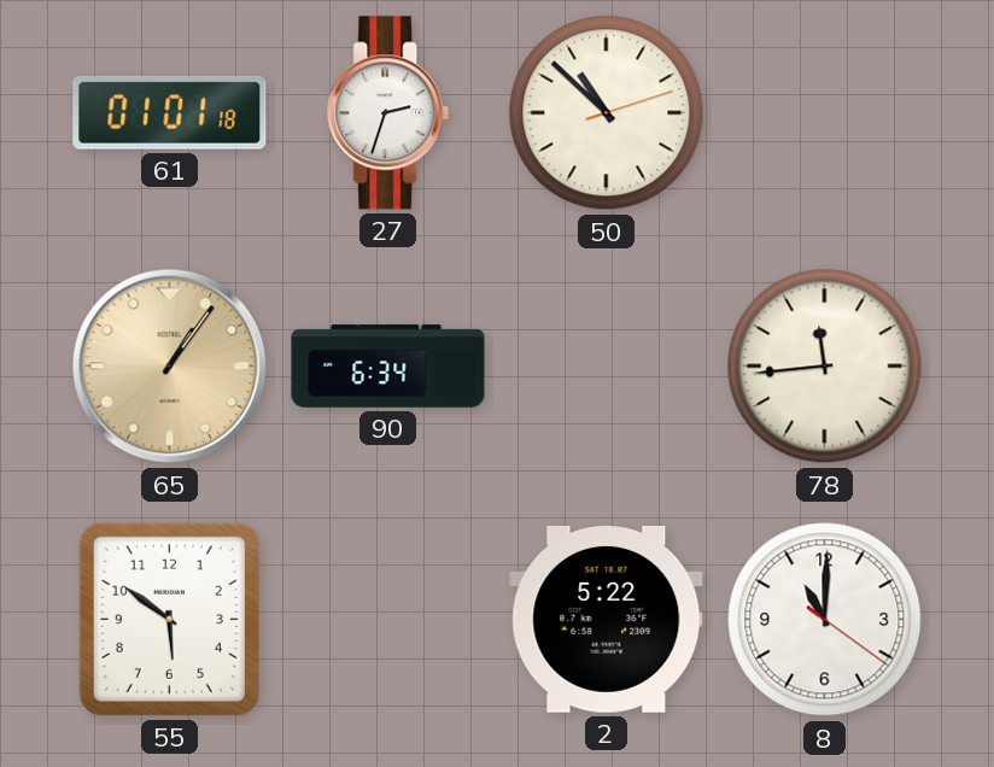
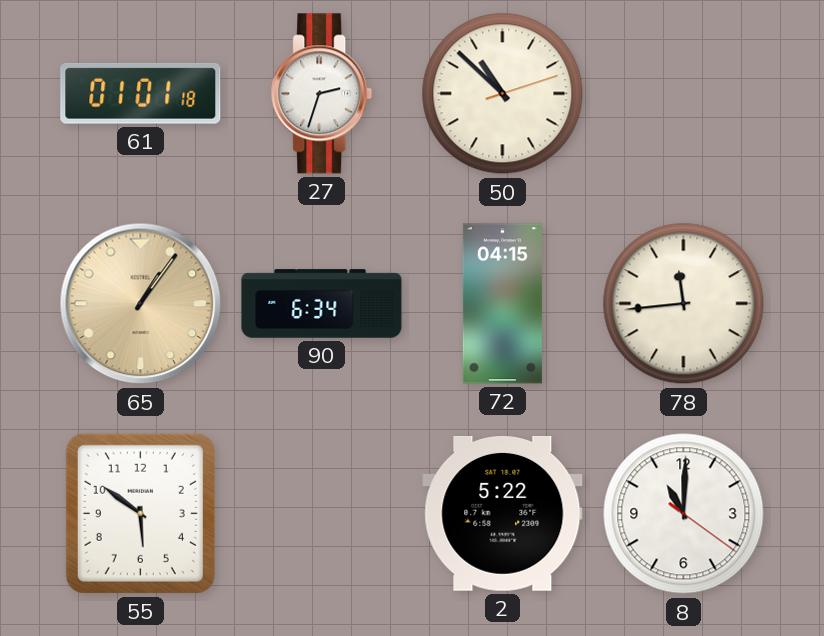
72: none -> 04:15
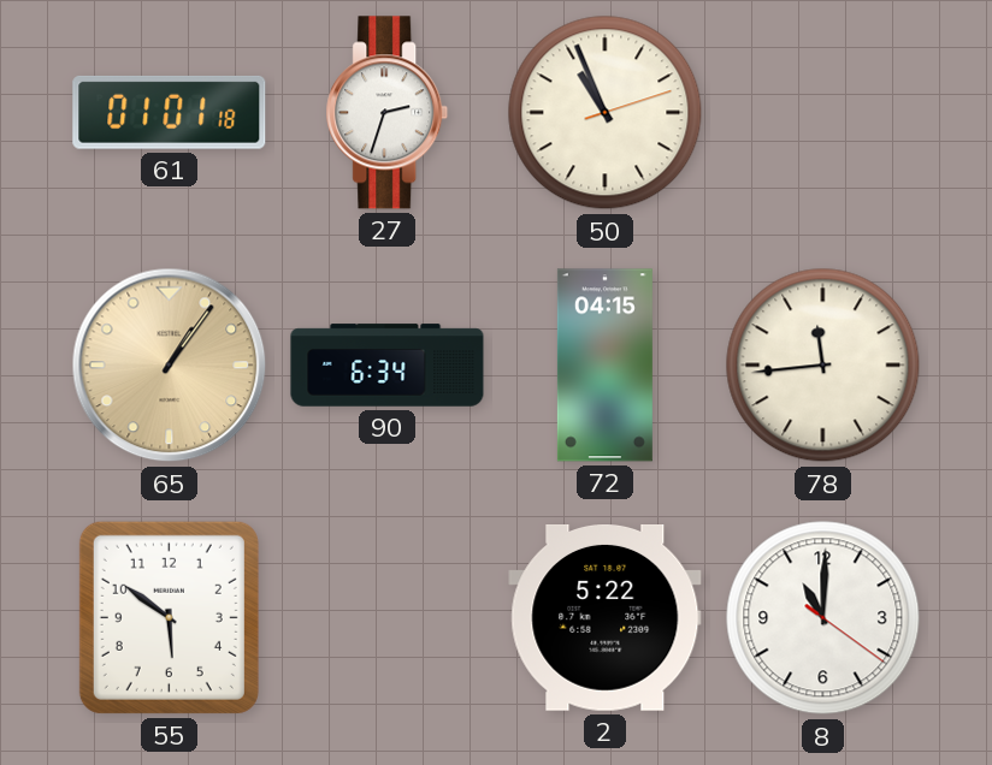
50: 10:52 -> 10:56
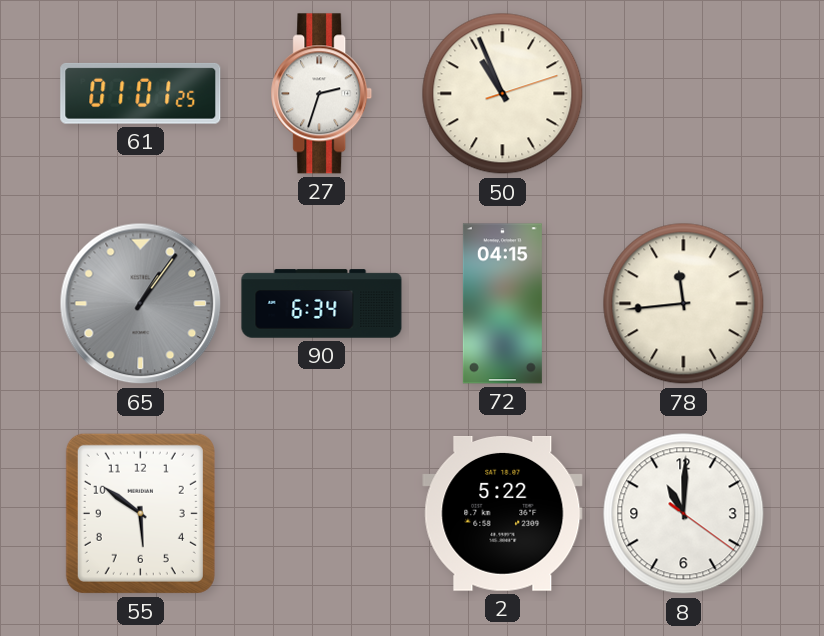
61: 01:01:18 -> 01:01:25
65 dial: champagne -> grey
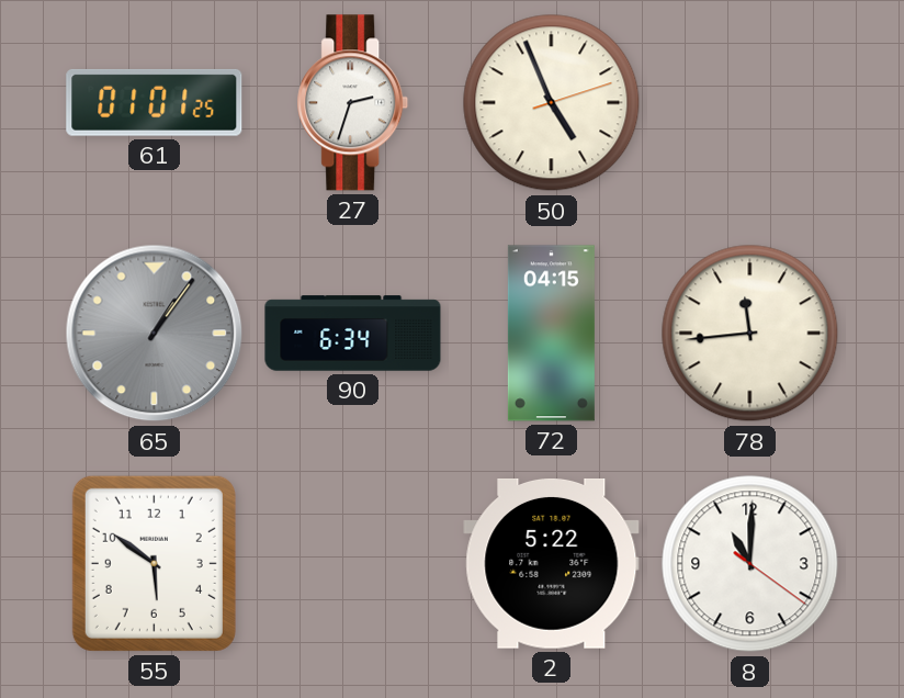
50: 10:56 -> 4:56
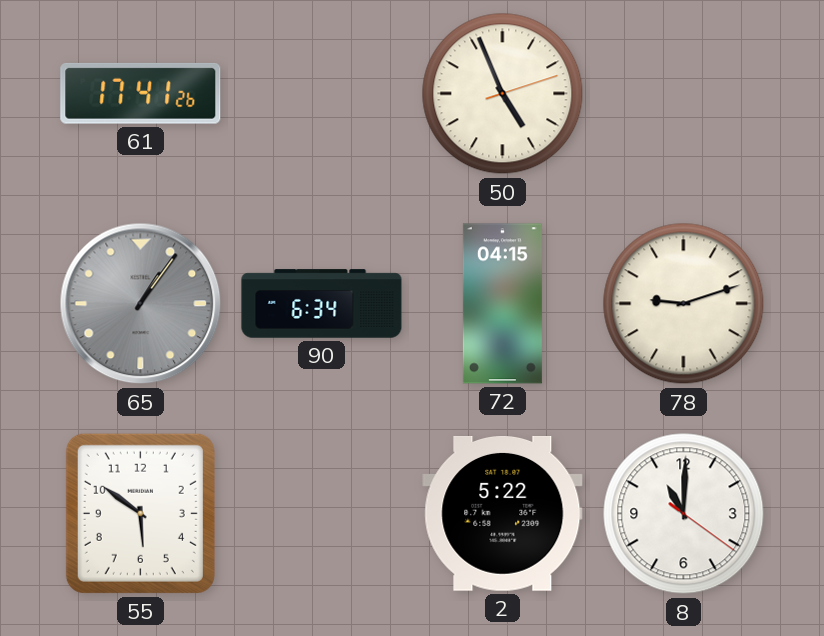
61: 01:01 -> 17:41
27: 2:33 -> none
78: 11:44 -> 9:12
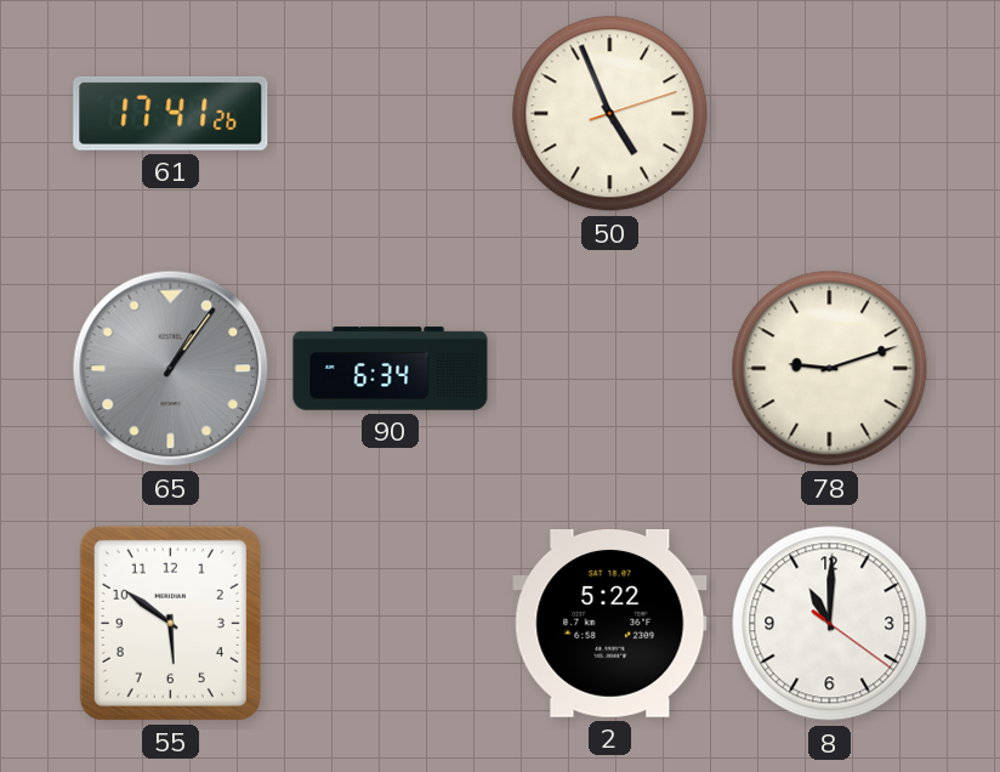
72: 04:15 -> none
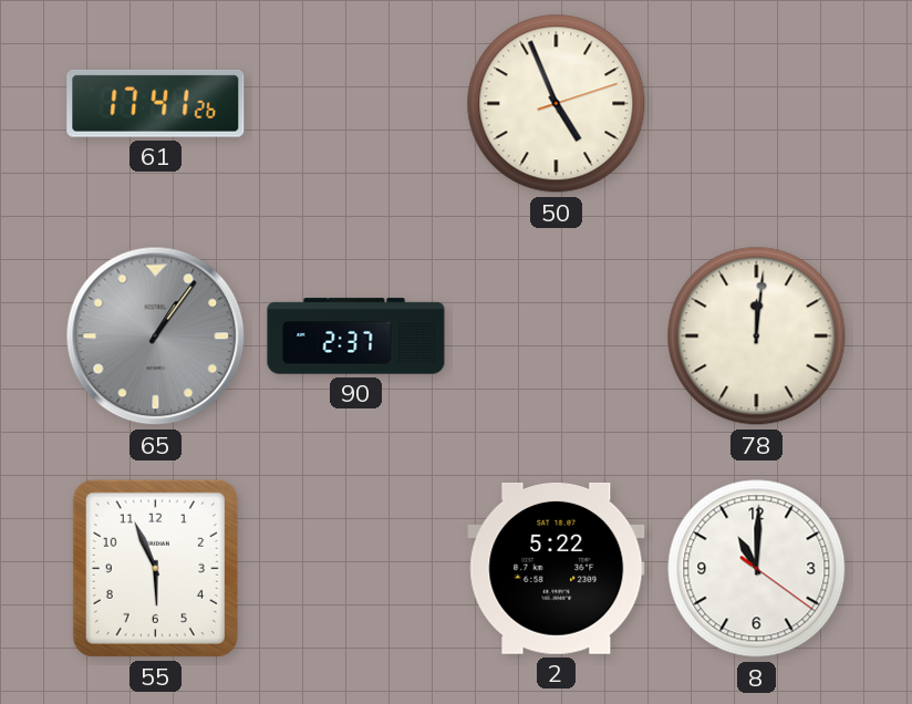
90: 6:34 -> 2:37
78: 9:12 -> 12:01
55: 5:51 -> 5:56
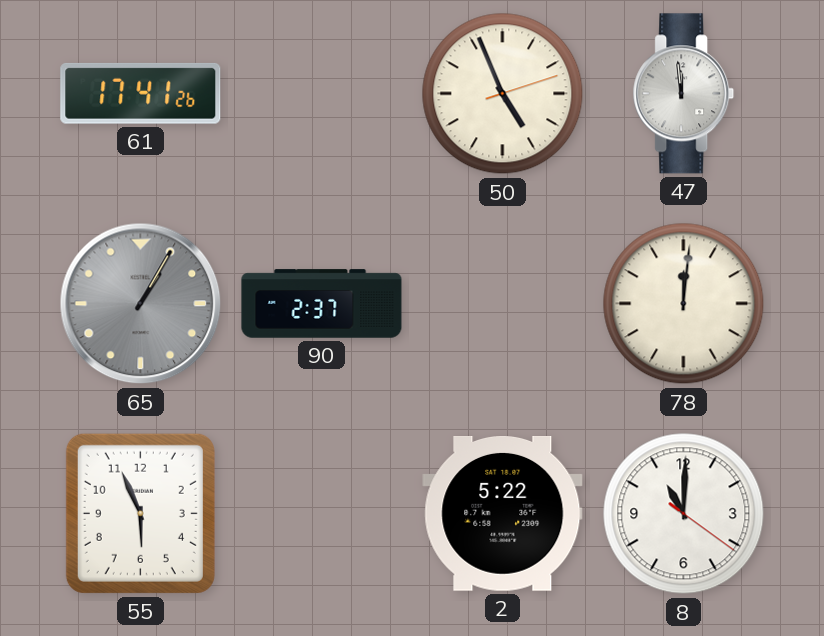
47: none -> 11:59
65: 1:06 -> 1:05
